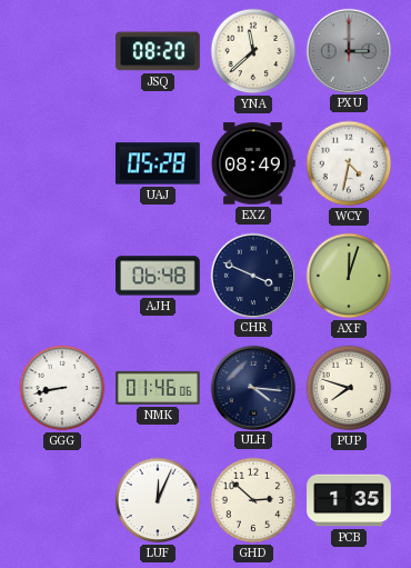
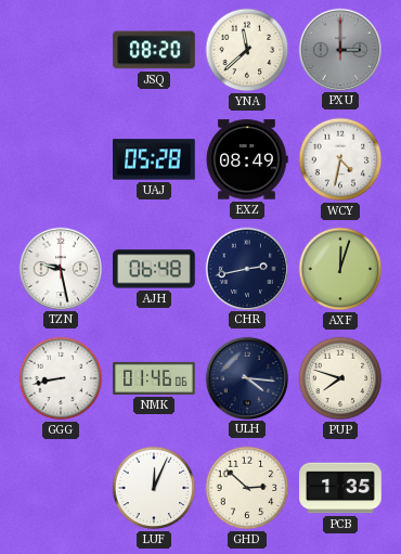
TZN: none -> 9:28
CHR: 3:49 -> 2:43
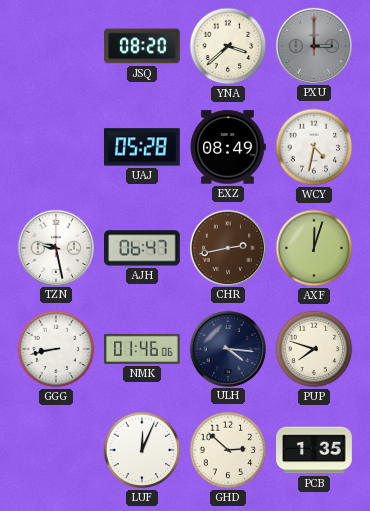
YNA: 11:38 -> 3:38
AJH: 06:48 -> 06:47
CHR dial: navy -> brown
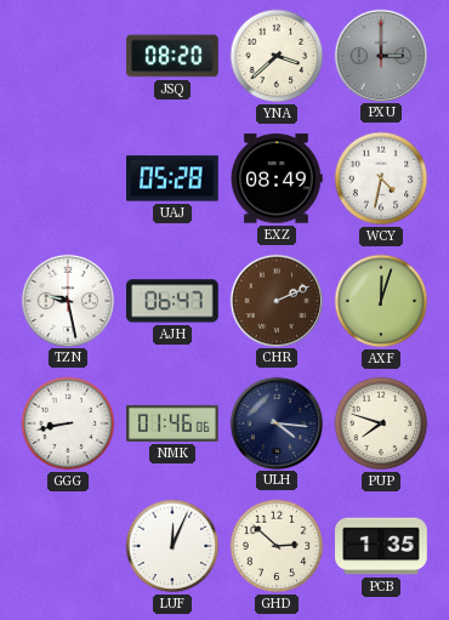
CHR: 2:43 -> 2:11
